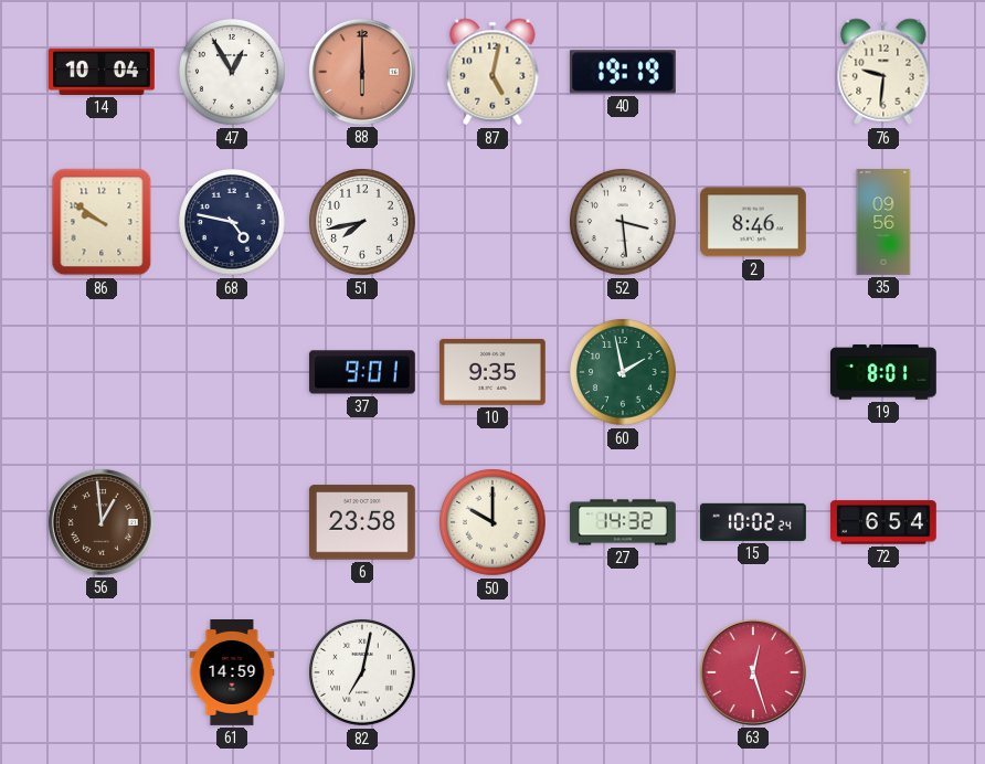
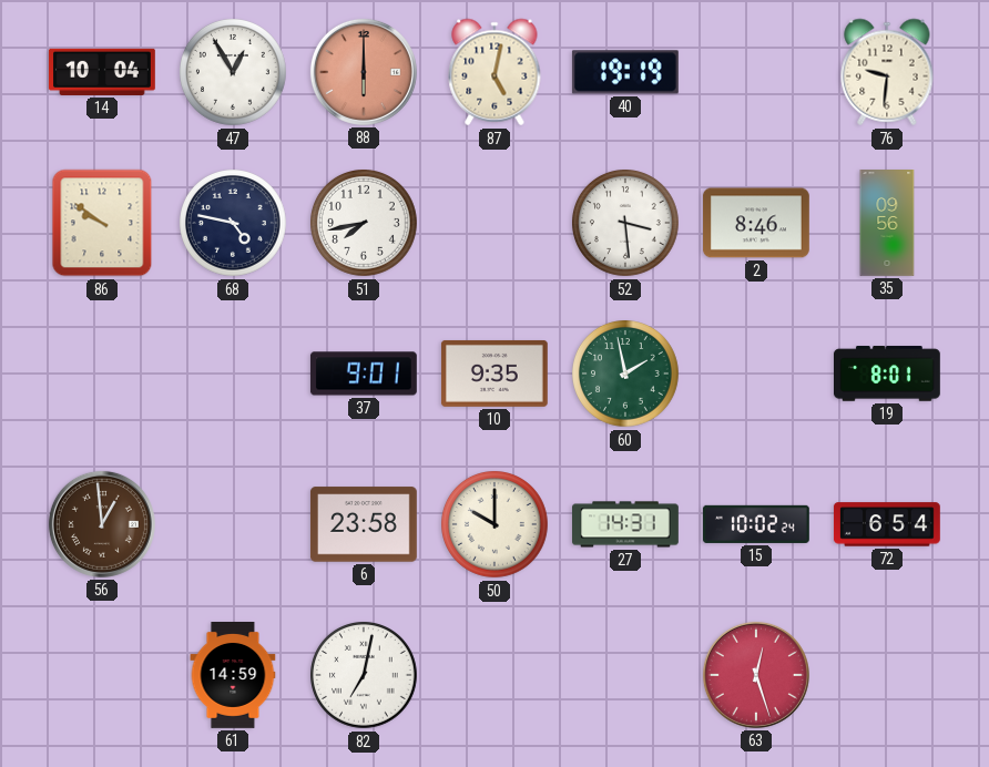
27: 14:32 -> 14:31
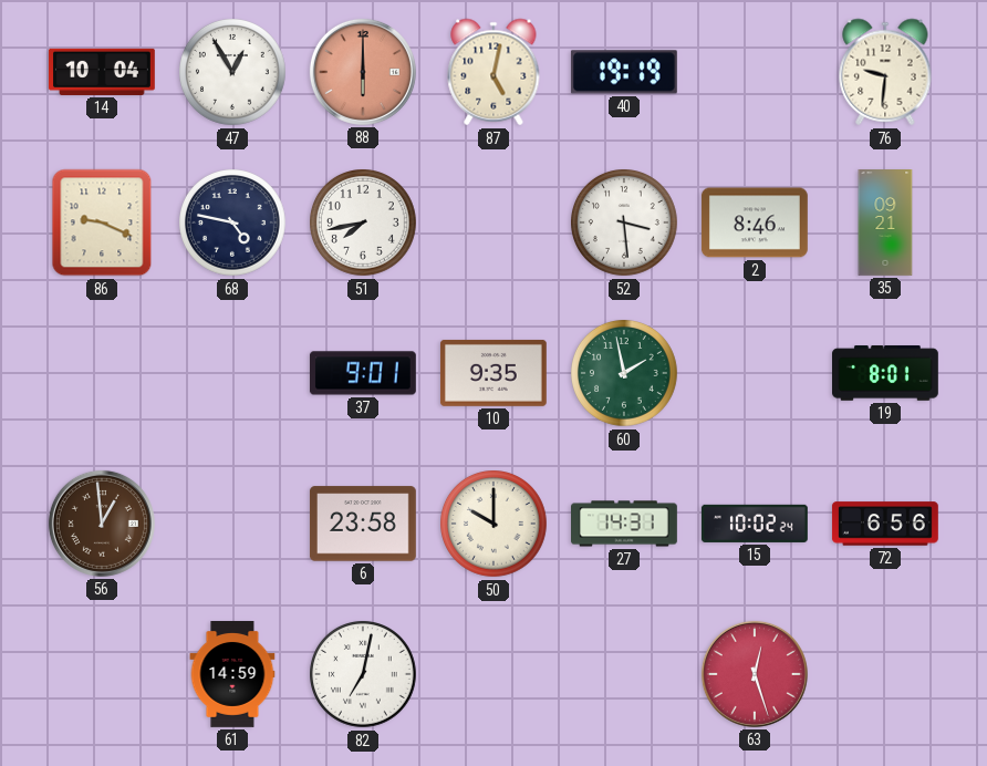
86: 9:51 -> 9:19
35: 09:56 -> 09:21
72: 6:54 -> 6:56
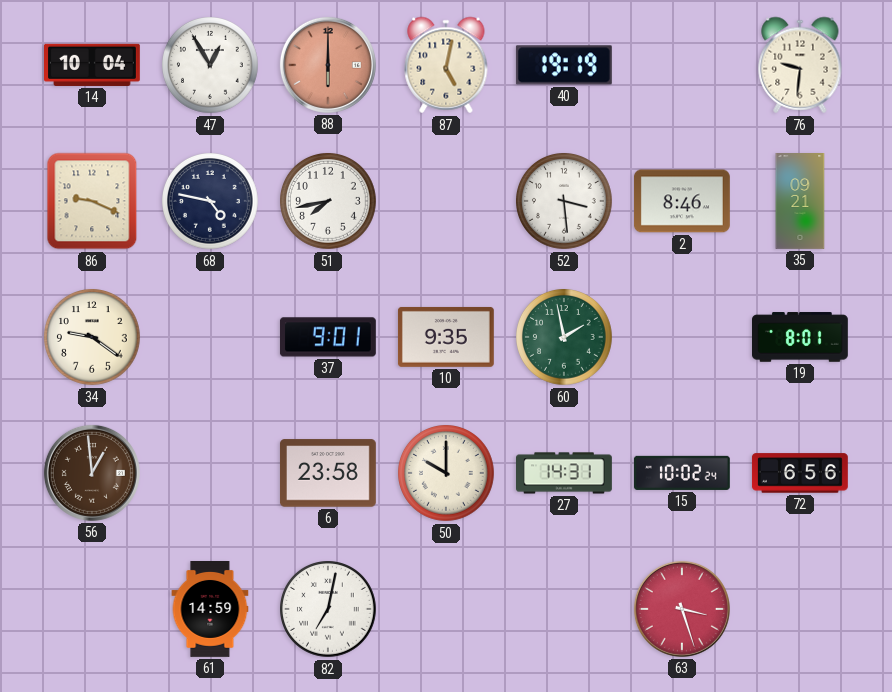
34: none -> 9:21
63: 12:27 -> 3:27
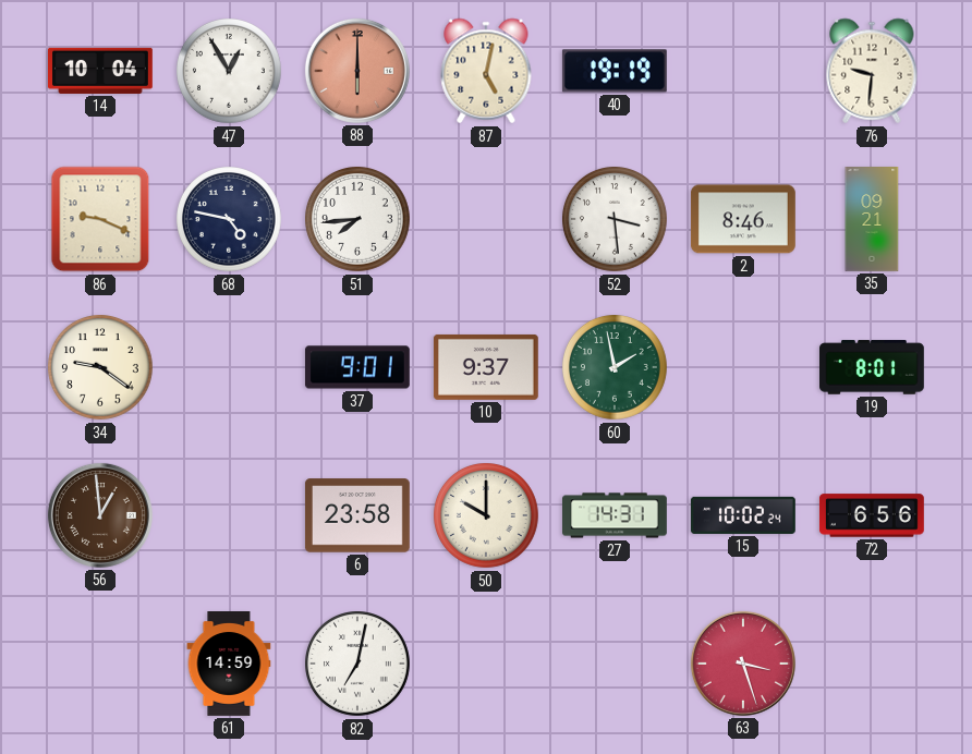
51: 7:43 -> 7:44
10: 9:35 -> 9:37
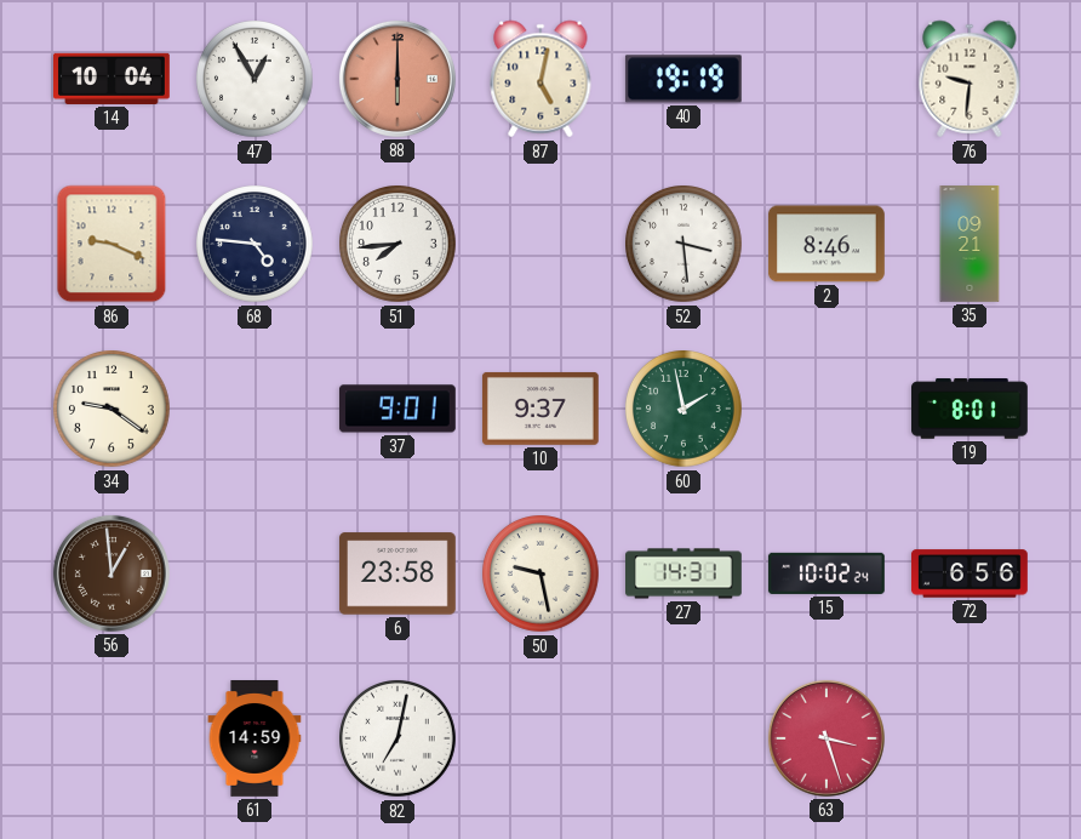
68: 4:47 -> 4:46
50: 10:00 -> 9:28
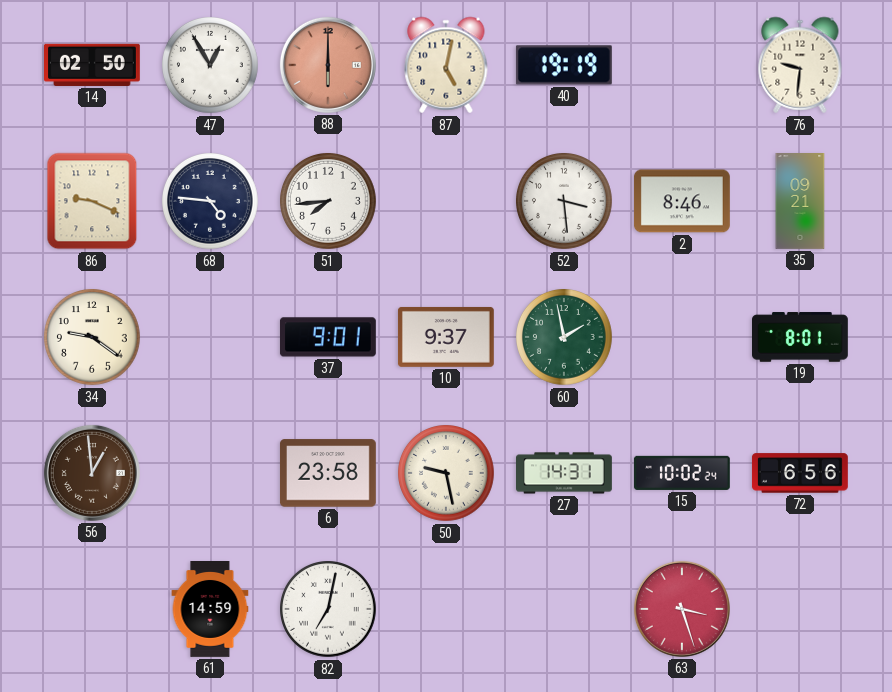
14: 10:04 -> 02:50
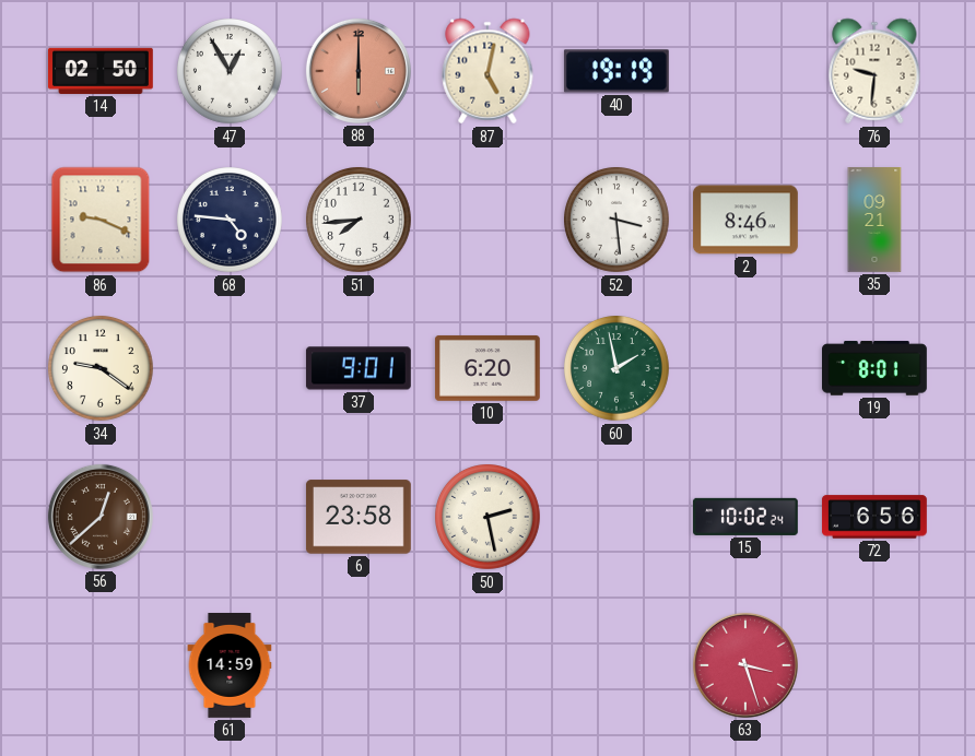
10: 9:37 -> 6:20
56: 12:59 -> 12:38
50: 9:28 -> 2:28
27: 14:31 -> none
82: 7:02 -> none
